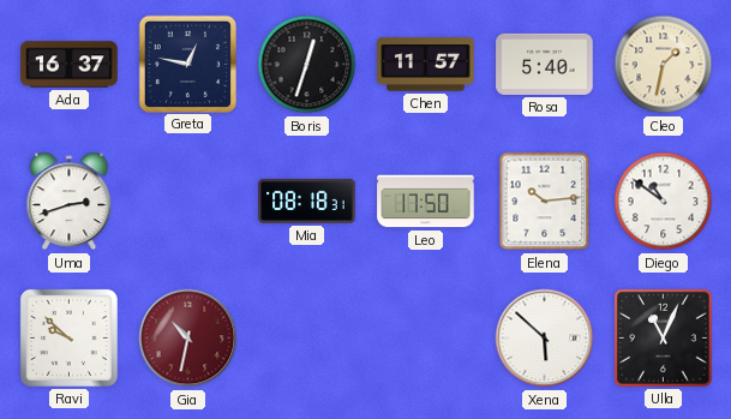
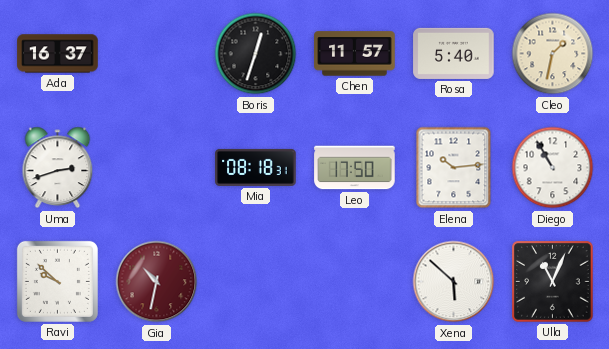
Greta: 12:47 -> none
Diego: 10:51 -> 10:55
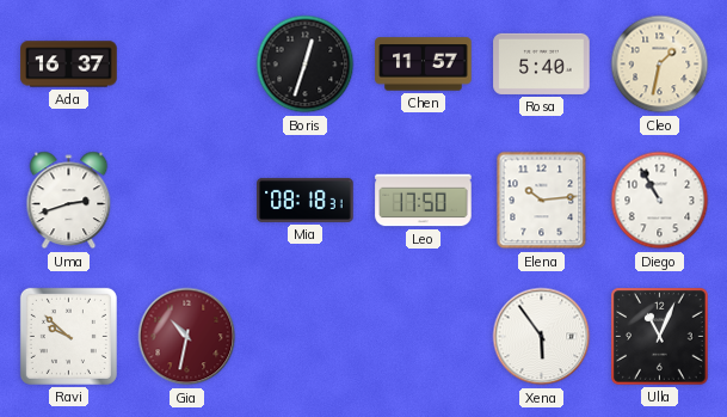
Xena: 5:52 -> 5:54
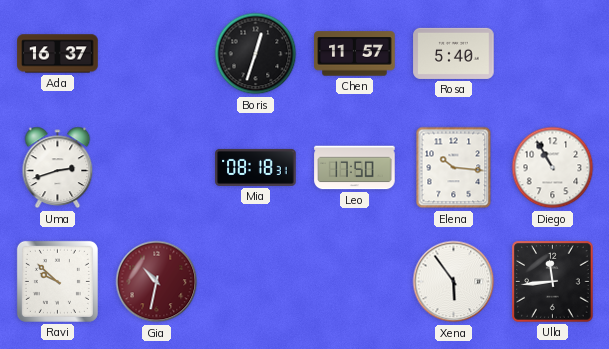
Cleo: 1:32 -> none
Elena: 10:14 -> 10:16
Ulla: 11:04 -> 11:44
